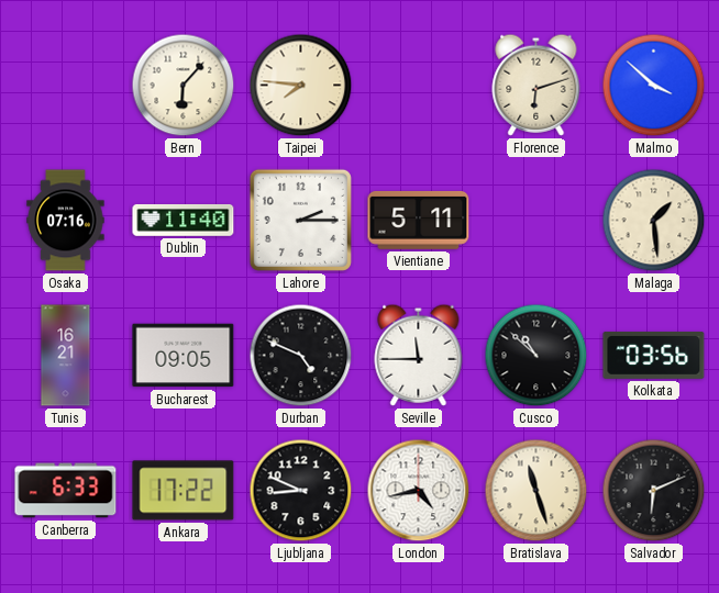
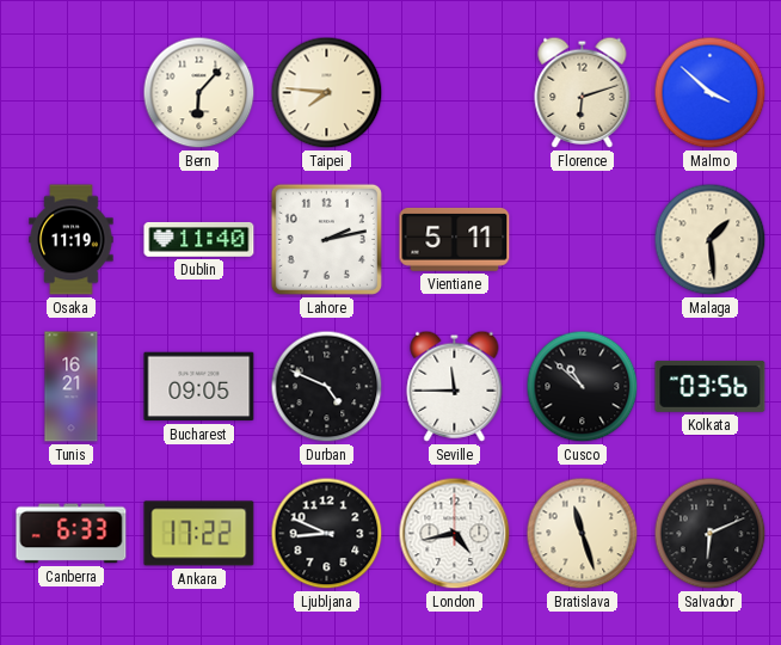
Osaka: 07:16 -> 11:19
Lahore: 2:15 -> 2:13
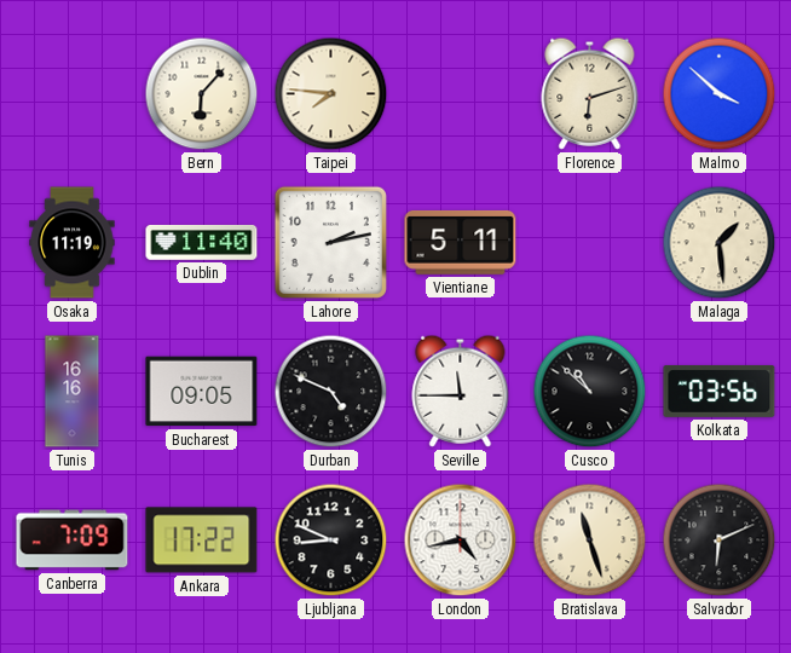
Tunis: 16:21 -> 16:16
Canberra: 6:33 -> 7:09
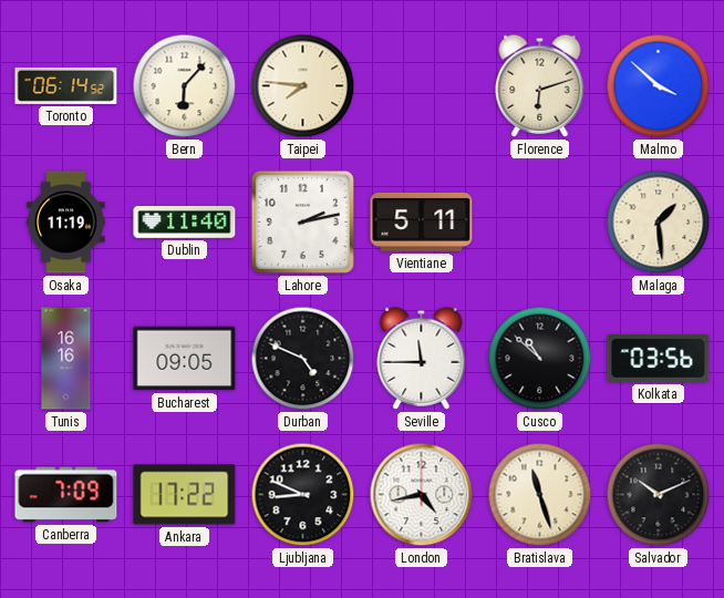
Toronto: none -> 06:14
Salvador: 6:11 -> 10:11
